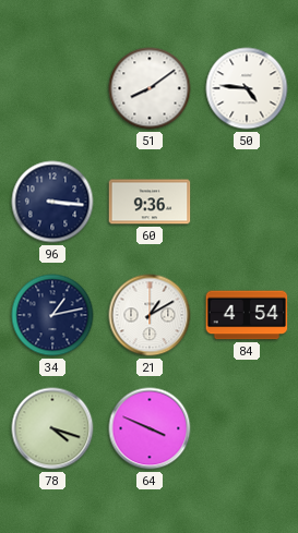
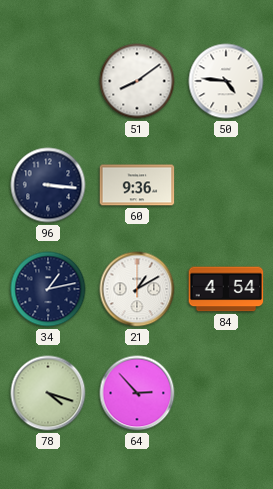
64: 3:49 -> 2:53
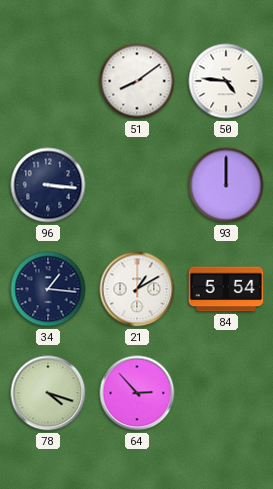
60: 9:36 -> none
93: none -> 12:00
34: 1:13 -> 1:16
84: 4:54 -> 5:54
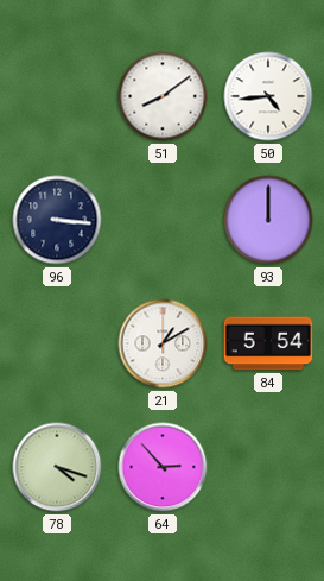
50: 4:46 -> 4:44
34: 1:16 -> none
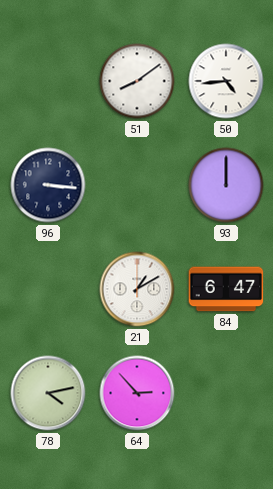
84: 5:54 -> 6:47
78: 4:18 -> 4:13
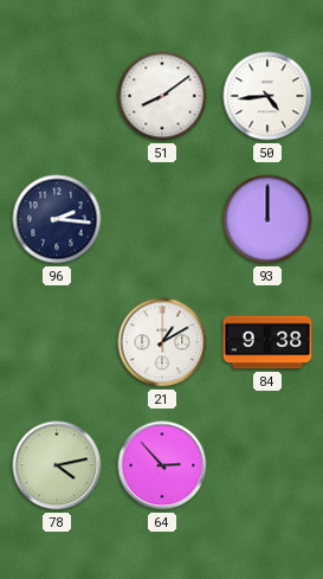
96: 3:16 -> 2:16
84: 6:47 -> 9:38
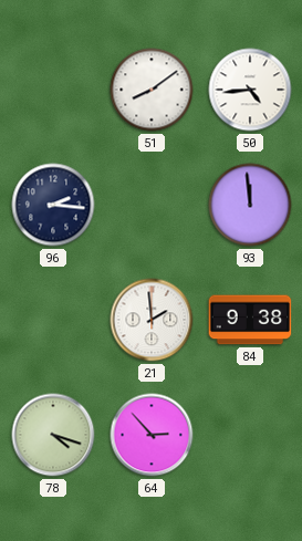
93: 12:00 -> 11:59
21: 1:10 -> 1:59
78: 4:13 -> 4:18
